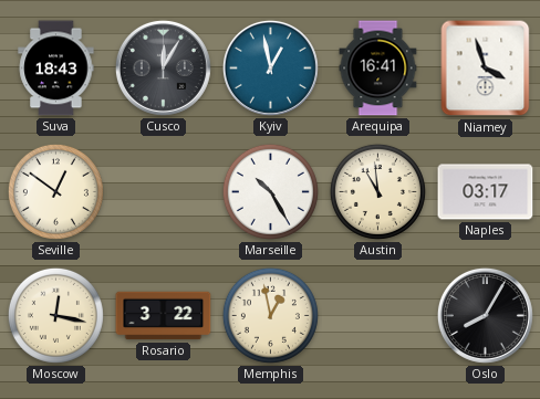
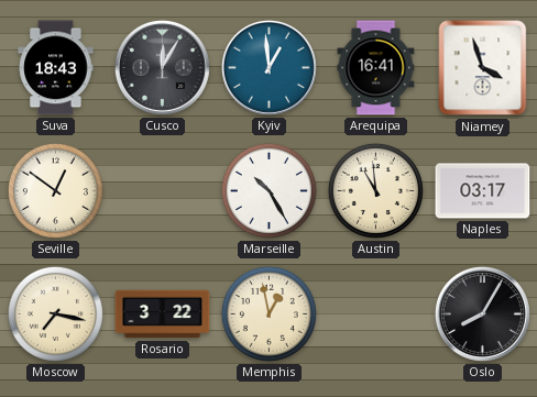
Kyiv: 12:58 -> 12:59
Moscow: 12:17 -> 7:17
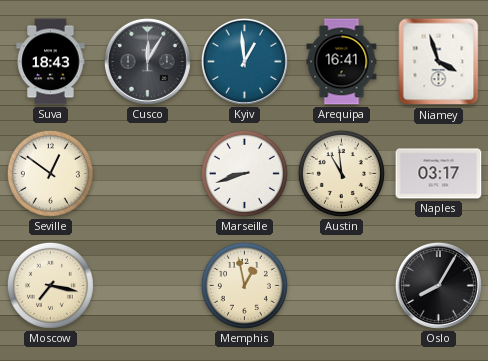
Marseille: 10:25 -> 8:42
Rosario: 3:22 -> none
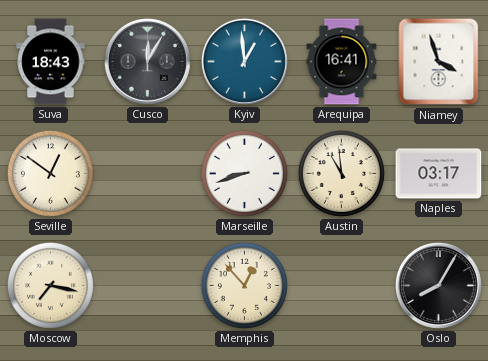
Memphis: 12:58 -> 12:53
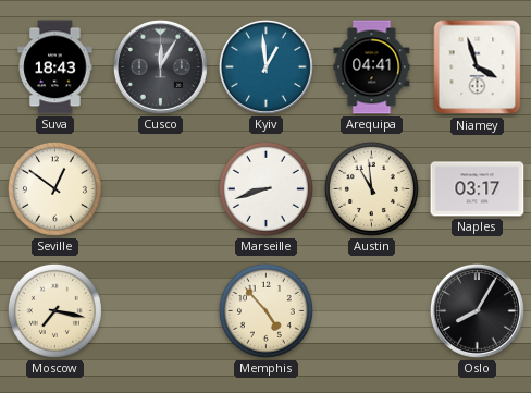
Arequipa: 16:41 -> 04:41
Memphis: 12:53 -> 4:53
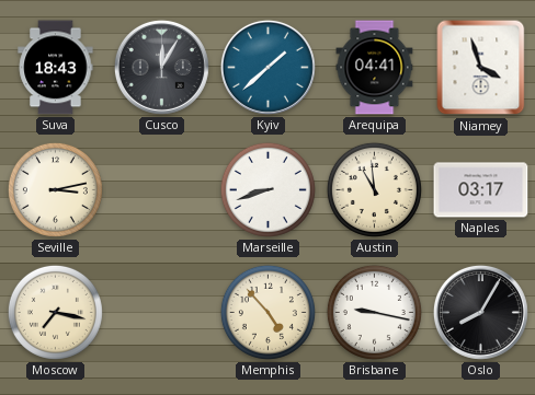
Kyiv: 12:59 -> 1:38
Seville: 12:51 -> 3:13
Brisbane: none -> 9:17
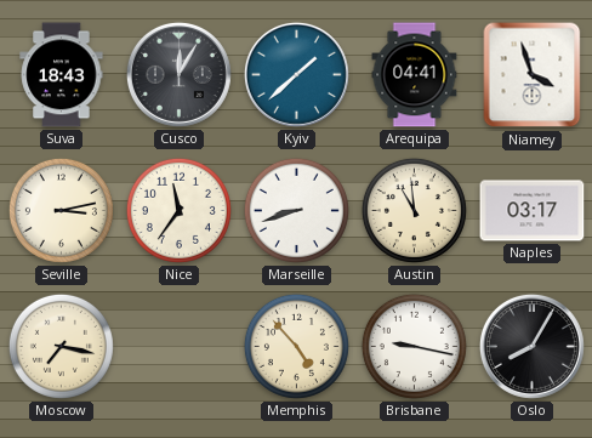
Nice: none -> 11:36
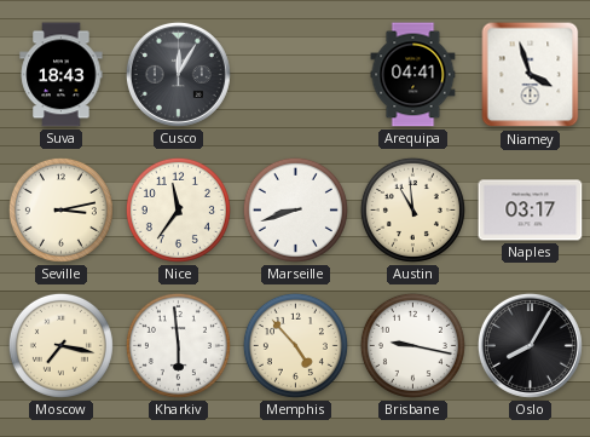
Kyiv: 1:38 -> none
Kharkiv: none -> 5:59
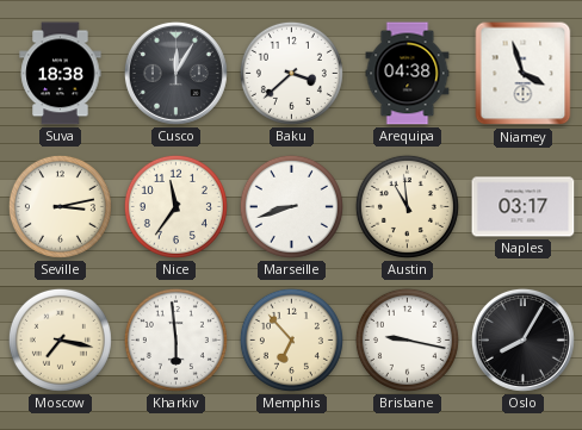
Suva: 18:43 -> 18:38
Baku: none -> 3:38
Arequipa: 04:41 -> 04:38
Memphis: 4:53 -> 6:53
